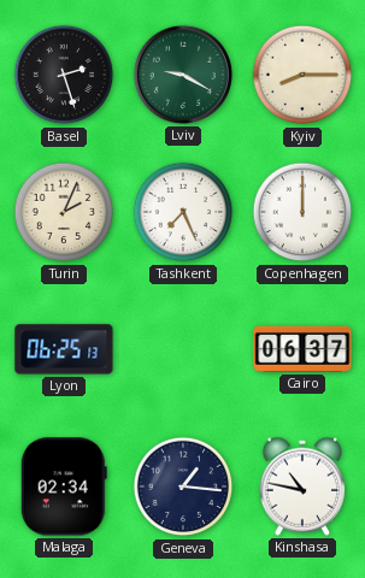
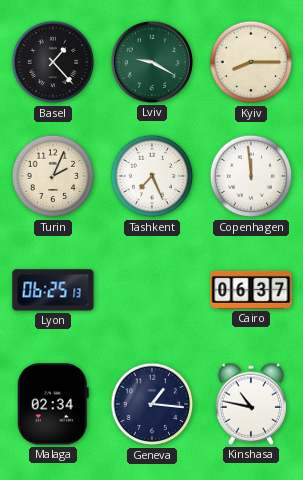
Basel: 2:27 -> 1:23
Copenhagen: 12:00 -> 11:59
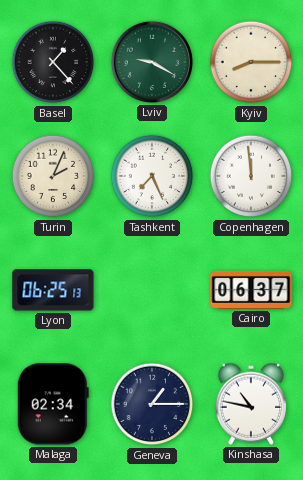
Geneva: 1:16 -> 1:15
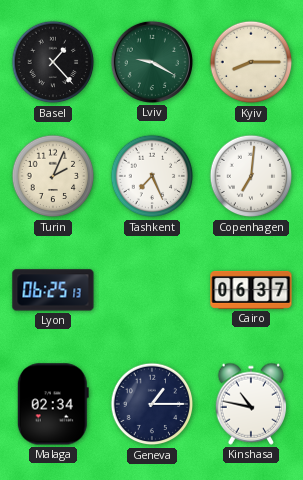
Copenhagen: 11:59 -> 7:01
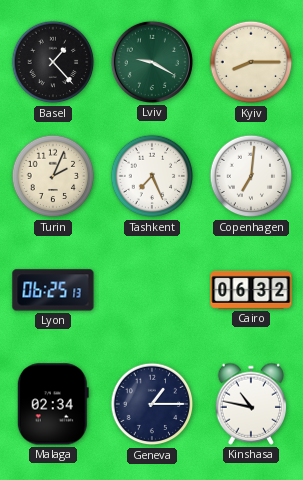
Cairo: 06:37 -> 06:32
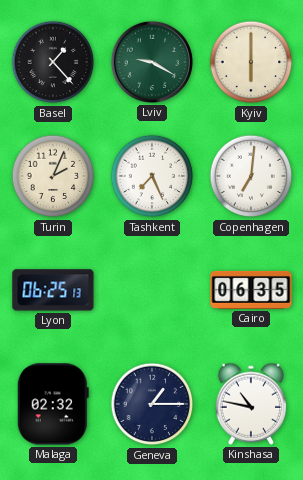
Kyiv: 8:15 -> 6:00
Cairo: 06:32 -> 06:35
Malaga: 02:34 -> 02:32
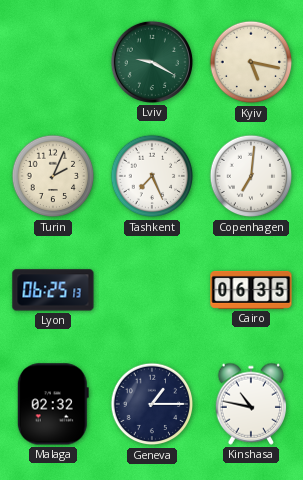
Basel: 1:23 -> none
Kyiv: 6:00 -> 5:17
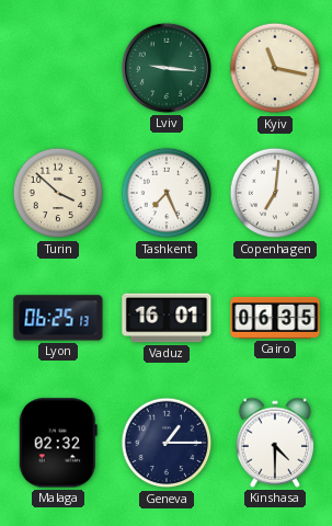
Lviv: 9:20 -> 9:16
Kyiv: 5:17 -> 11:17
Turin: 2:04 -> 3:52
Vaduz: none -> 16:01
Kinshasa: 10:47 -> 4:30
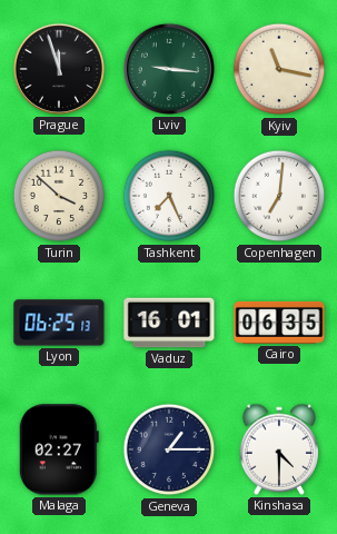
Prague: none -> 11:57
Malaga: 02:32 -> 02:27
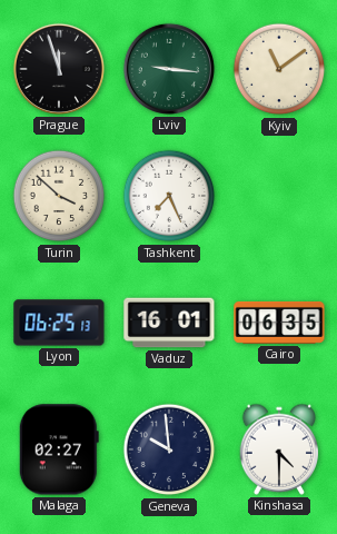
Kyiv: 11:17 -> 11:09
Copenhagen: 7:01 -> none
Geneva: 1:15 -> 9:59
